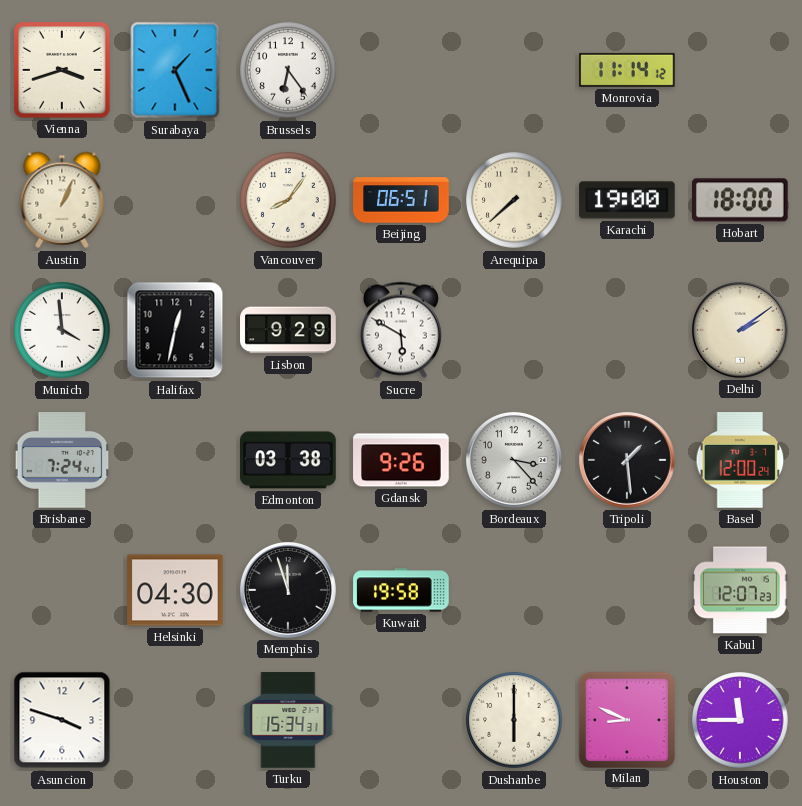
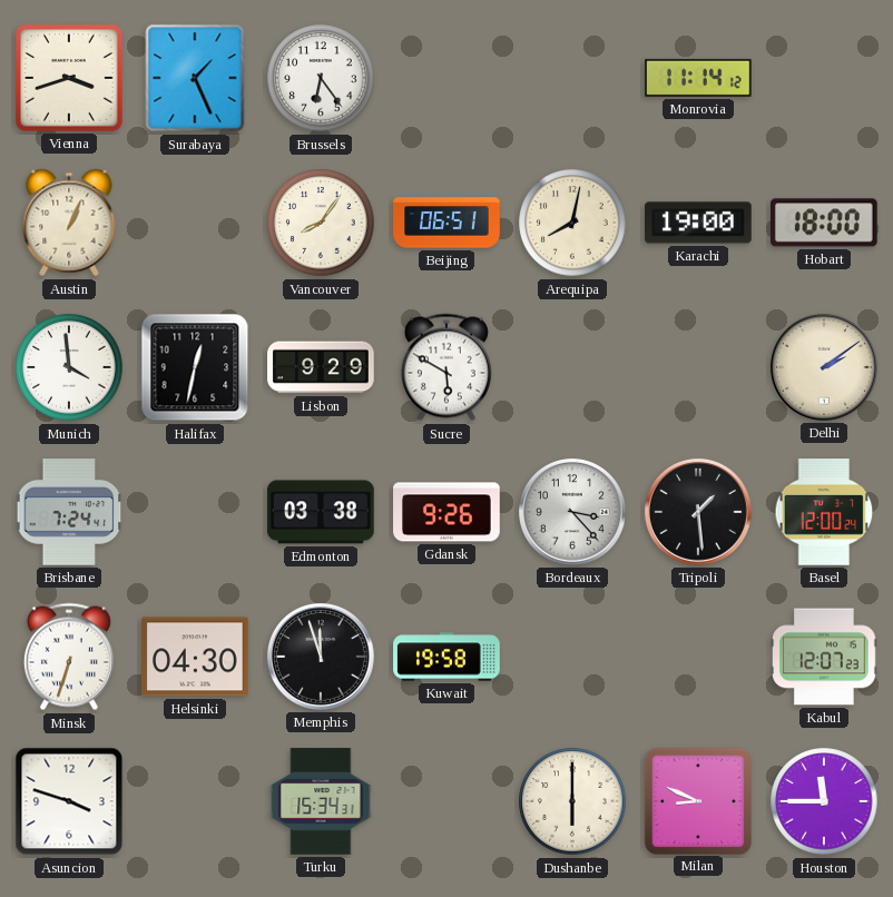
Arequipa: 7:38 -> 8:02
Minsk: none -> 6:33
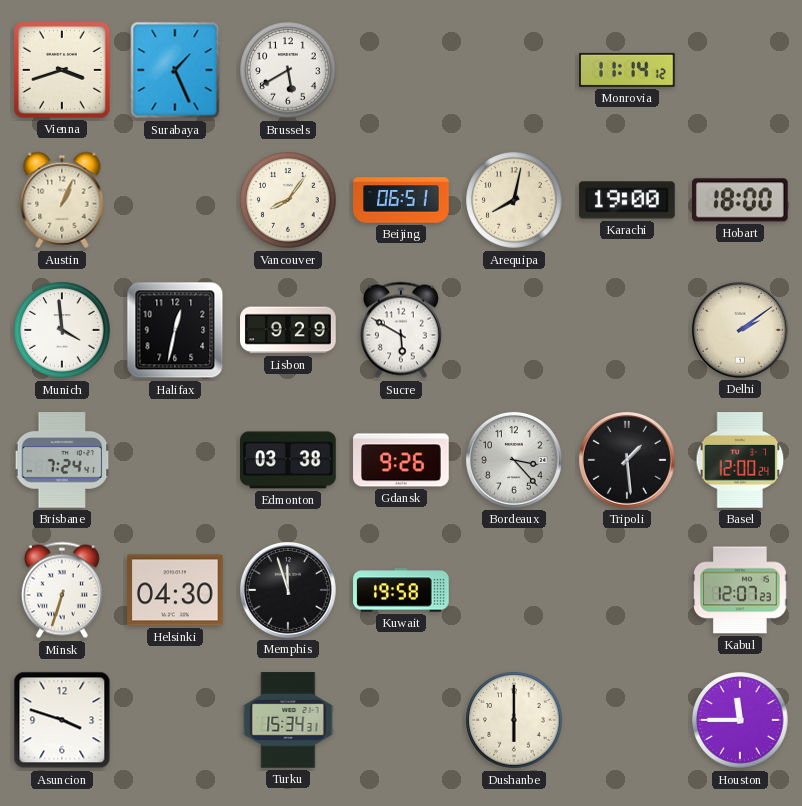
Brussels: 6:24 -> 5:40
Milan: 8:49 -> none
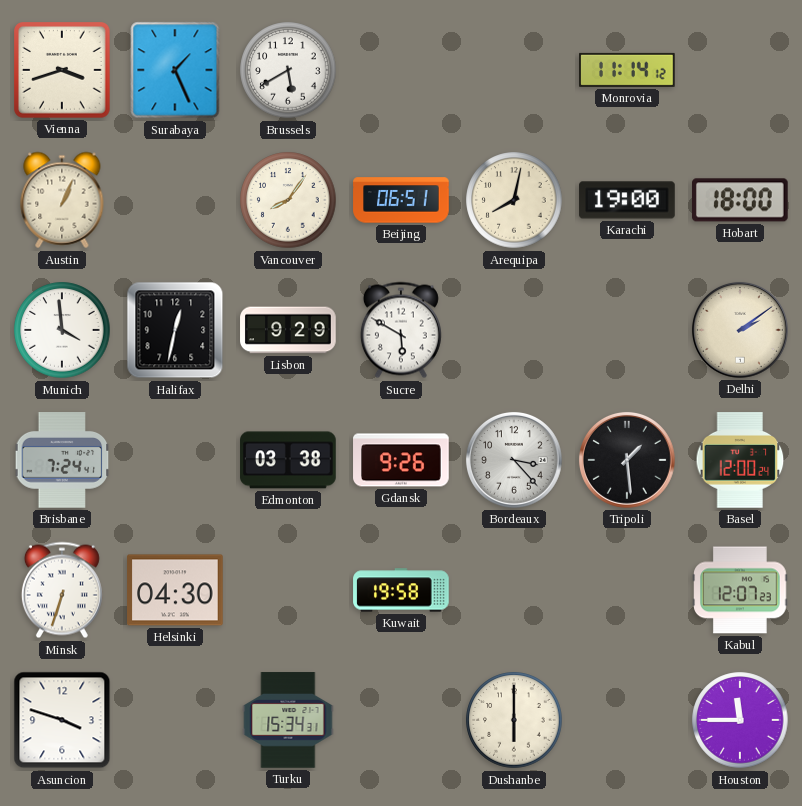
Memphis: 11:57 -> none
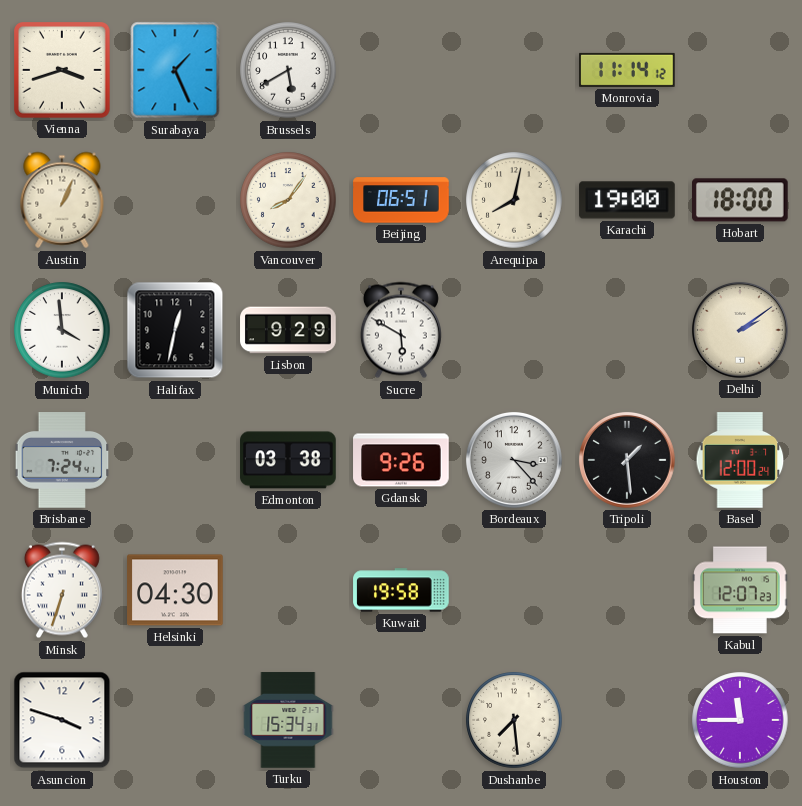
Dushanbe: 6:00 -> 7:29
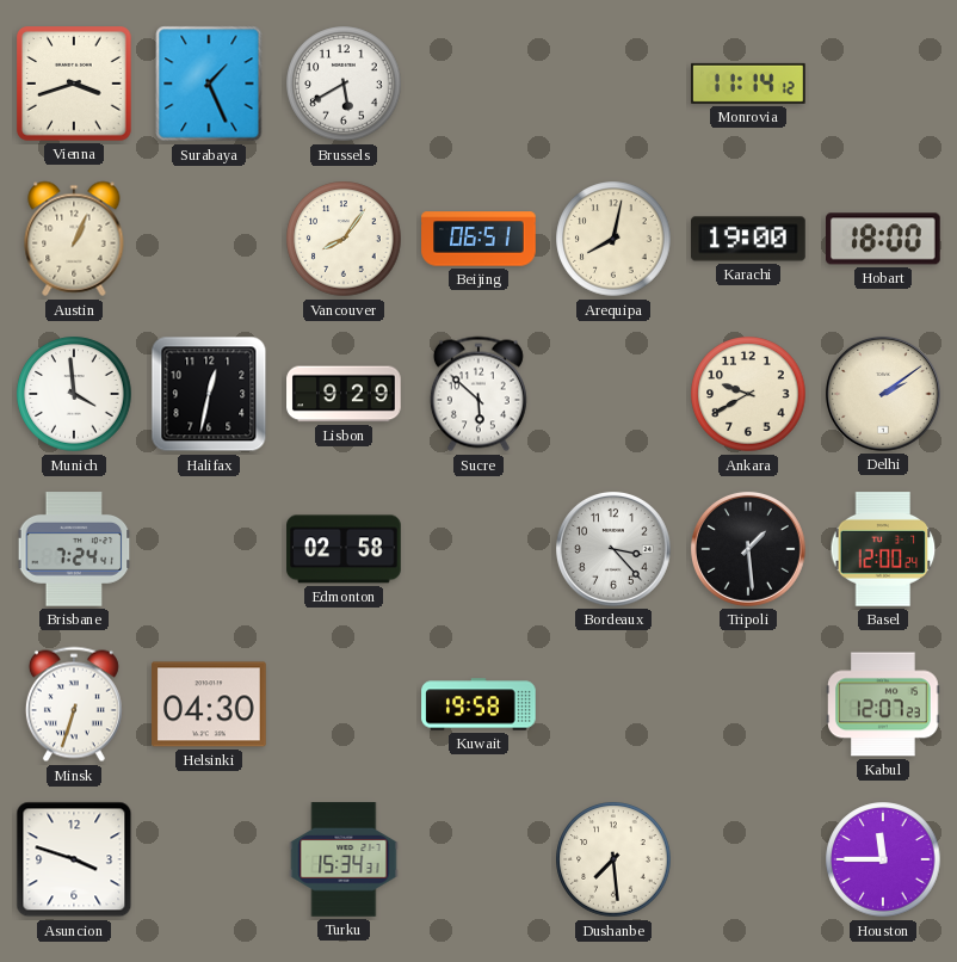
Sucre: 5:50 -> 5:52
Ankara: none -> 9:40
Edmonton: 03:38 -> 02:58
Gdansk: 9:26 -> none
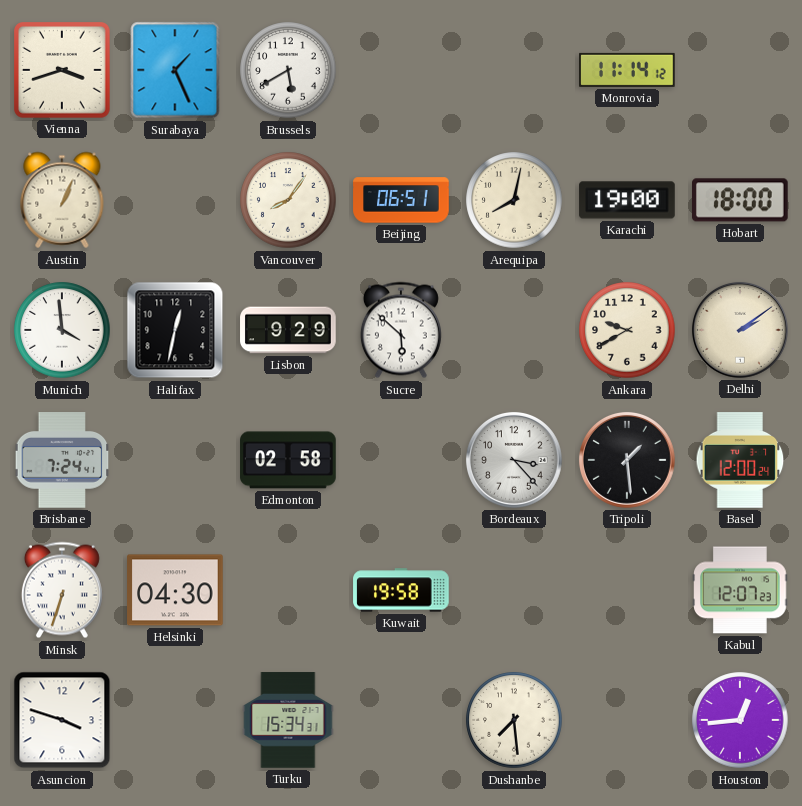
Houston: 11:45 -> 12:44
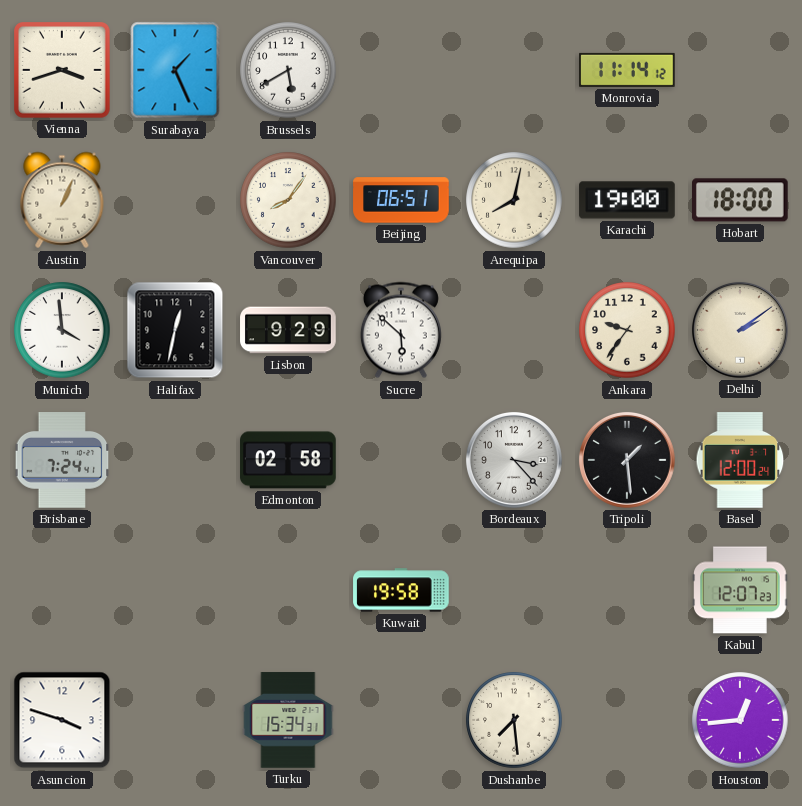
Ankara: 9:40 -> 9:36
Minsk: 6:33 -> none
Helsinki: 04:30 -> none
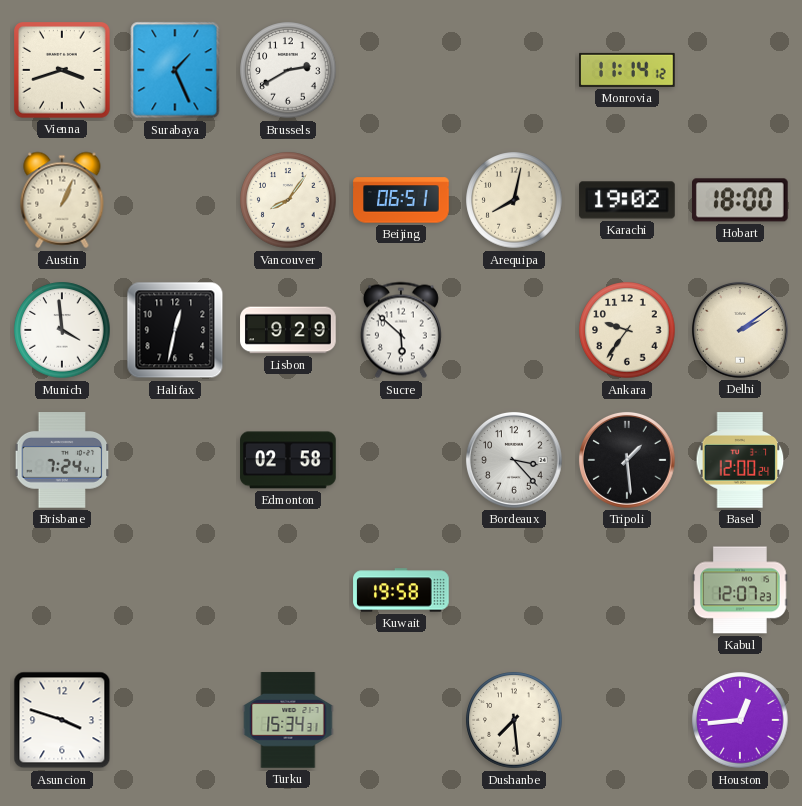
Brussels: 5:40 -> 2:40
Karachi: 19:00 -> 19:02
